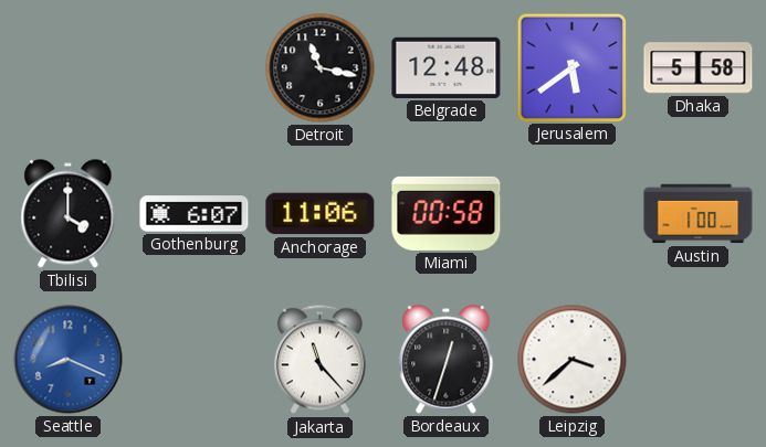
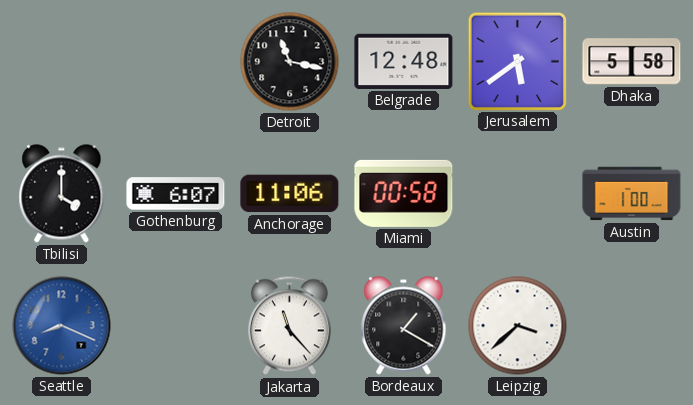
Bordeaux: 12:33 -> 1:20
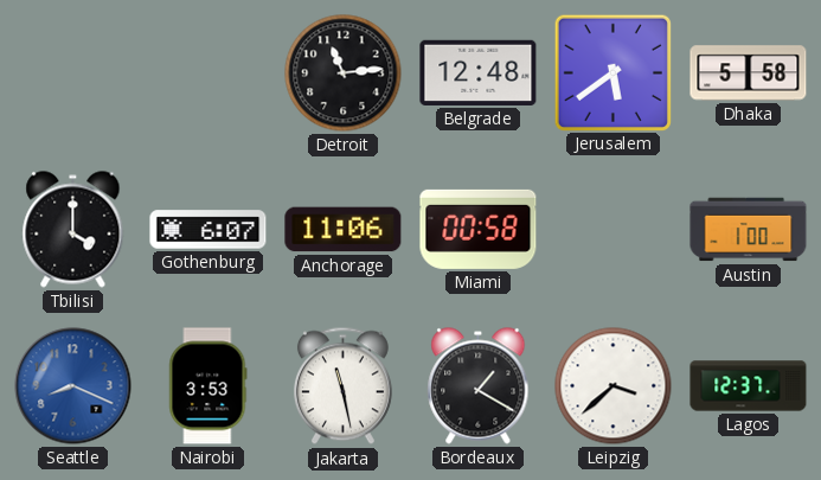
Detroit: 11:17 -> 11:14
Nairobi: none -> 3:53
Jakarta: 11:23 -> 11:28
Lagos: none -> 12:37
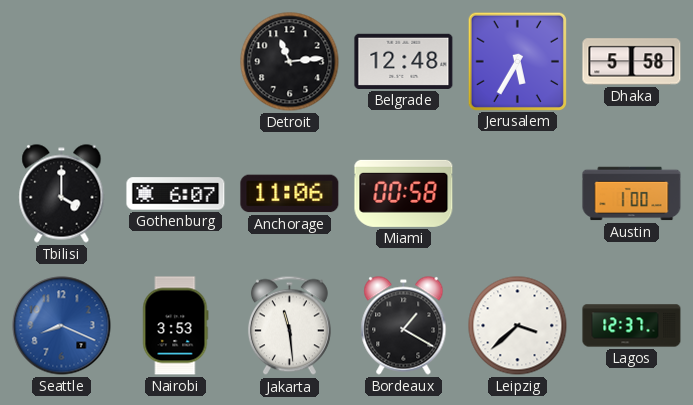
Jerusalem: 5:39 -> 5:35
Jakarta: 11:28 -> 11:29
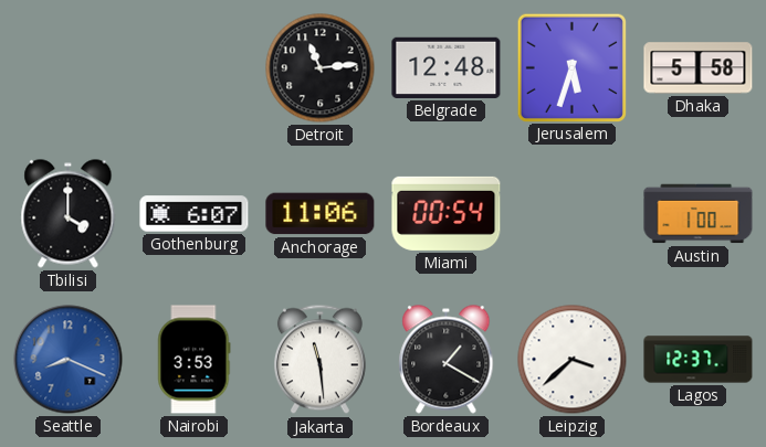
Jerusalem: 5:35 -> 5:33
Miami: 00:58 -> 00:54
